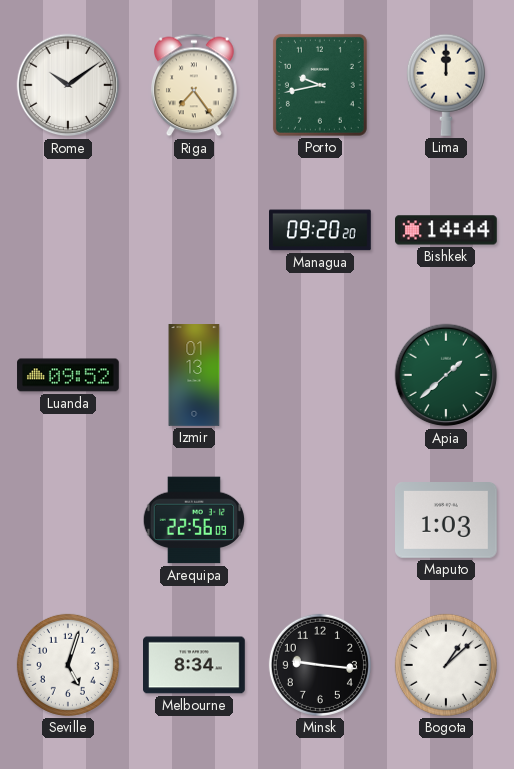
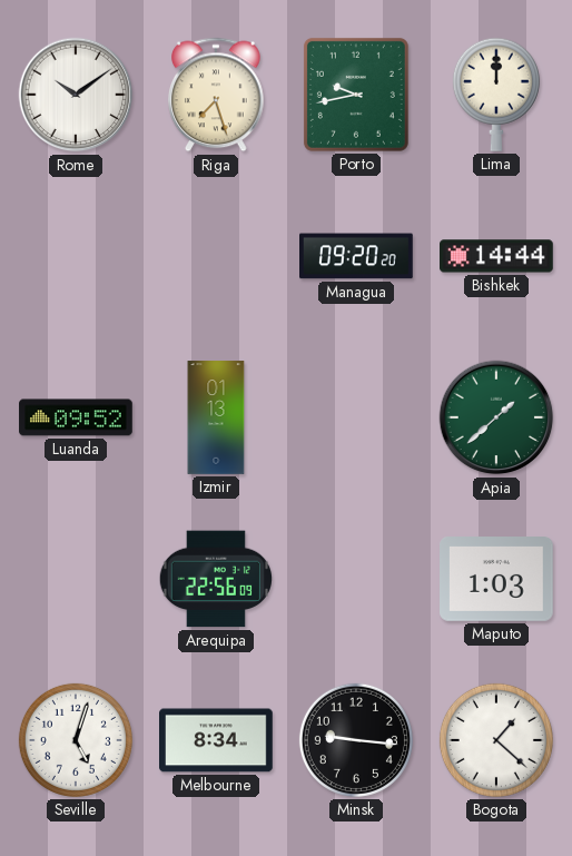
Riga: 7:24 -> 7:27
Bogota: 1:08 -> 1:22
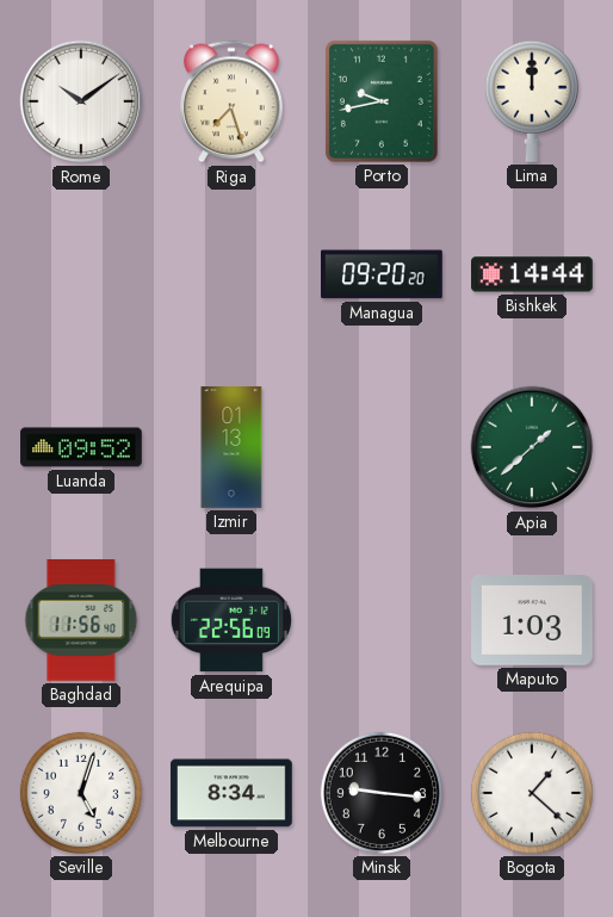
Baghdad: none -> 11:56
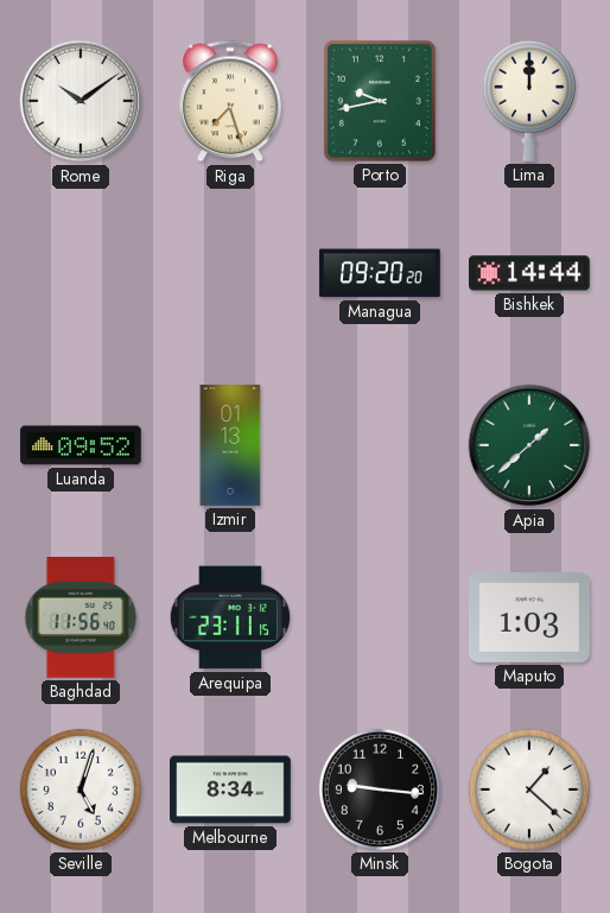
Arequipa: 22:56 -> 23:11
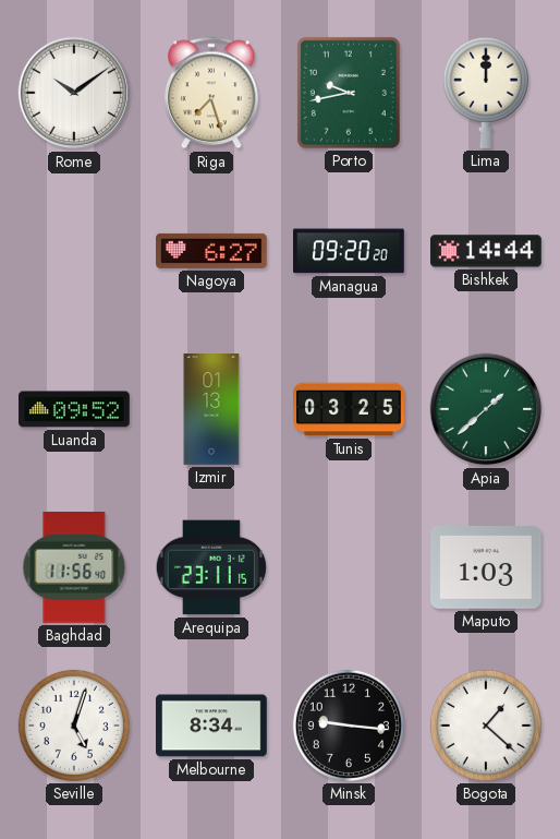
Nagoya: none -> 6:27
Tunis: none -> 03:25
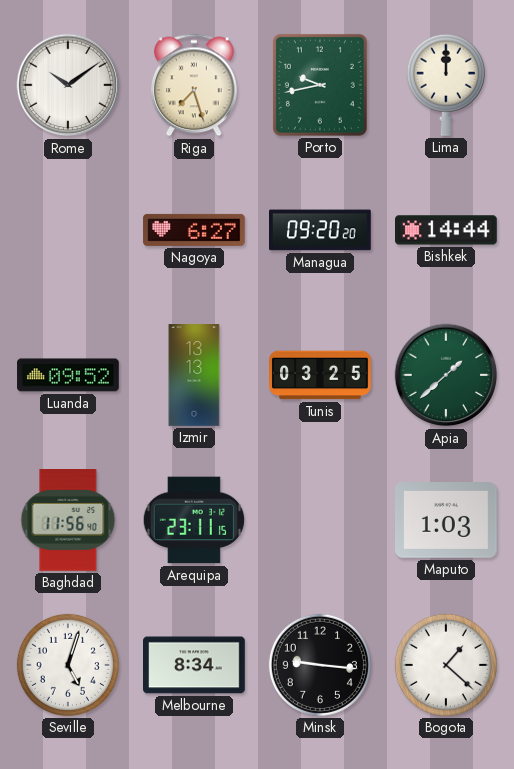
Izmir: 01:13 -> 13:13
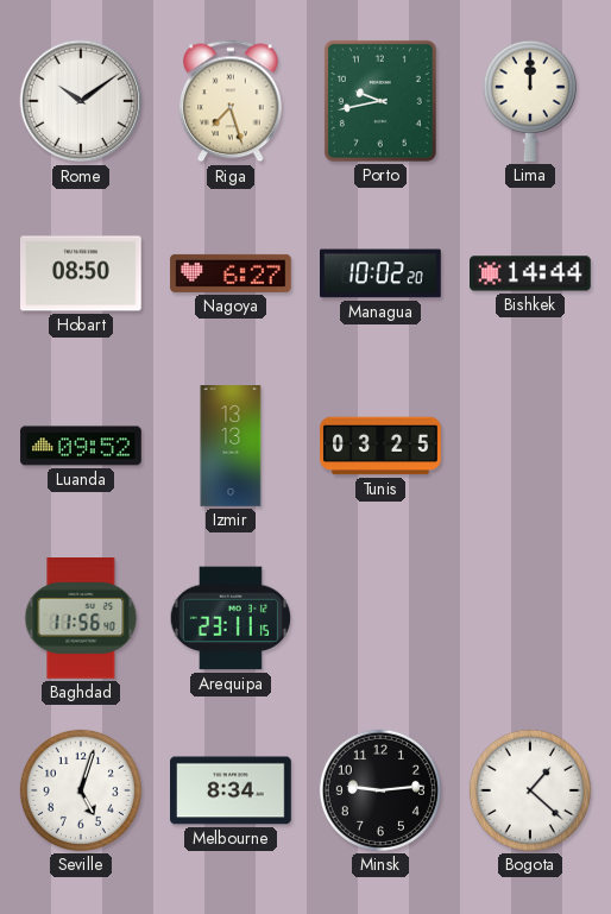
Hobart: none -> 08:50
Managua: 09:20 -> 10:02
Apia: 1:38 -> none
Maputo: 1:03 -> none
Minsk: 9:16 -> 9:14
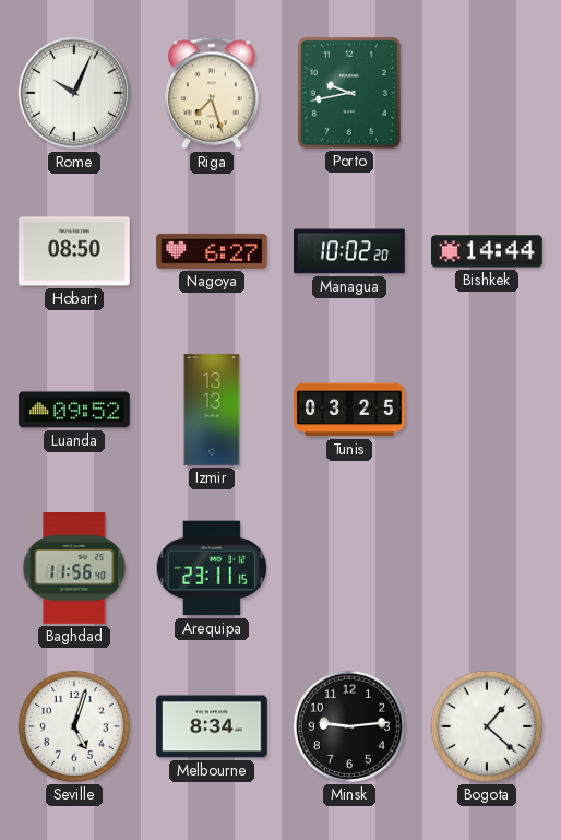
Rome: 10:09 -> 10:04
Lima: 12:00 -> none
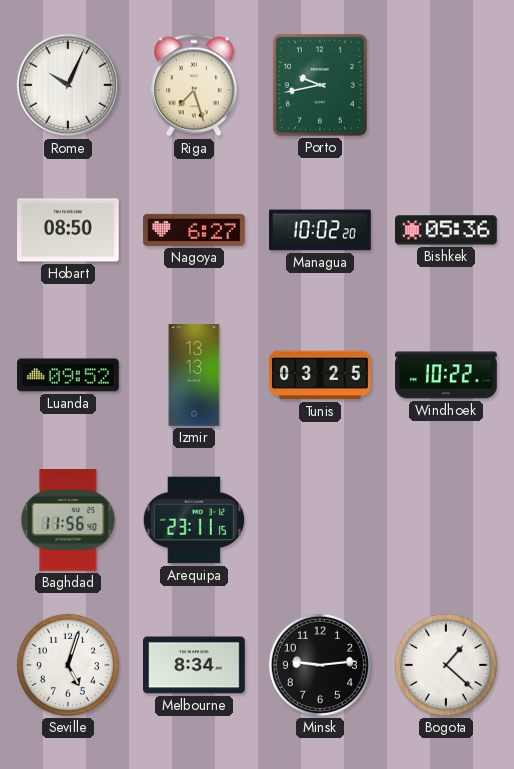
Bishkek: 14:44 -> 05:36
Windhoek: none -> 10:22
